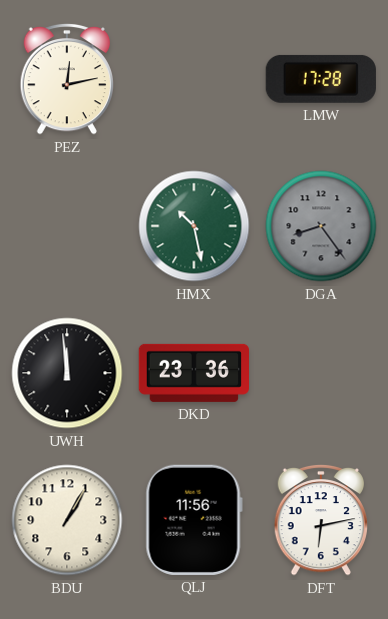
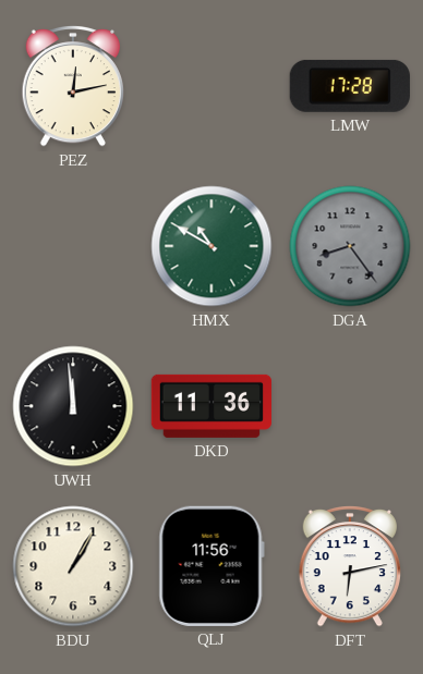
HMX: 10:28 -> 10:50
DKD: 23:36 -> 11:36
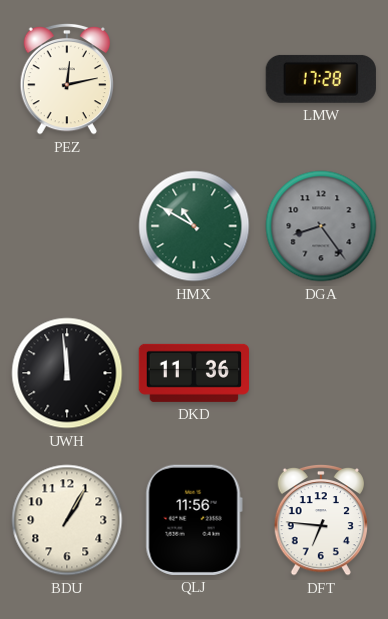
DFT: 6:13 -> 6:46
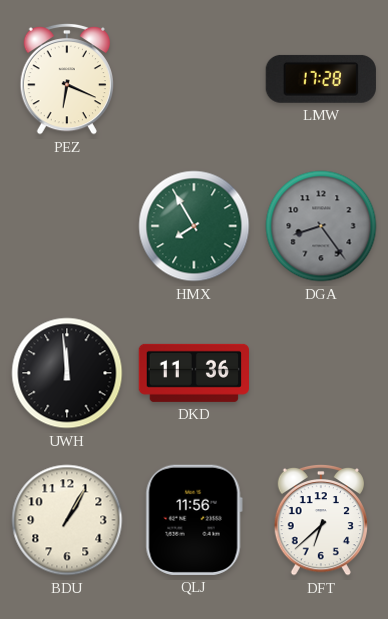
PEZ: 12:13 -> 6:19
HMX: 10:50 -> 7:55
DFT: 6:46 -> 6:38
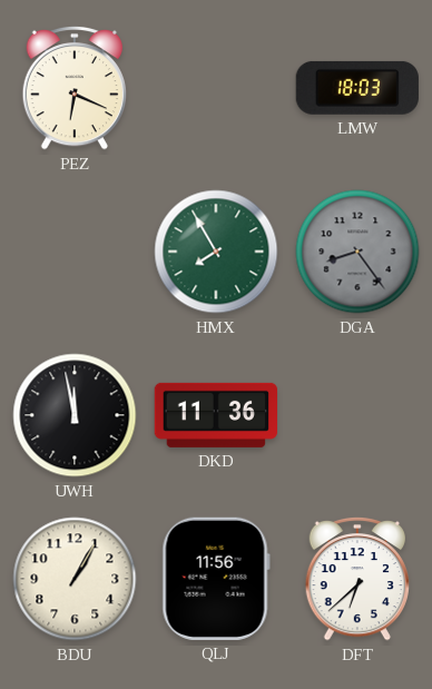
LMW: 17:28 -> 18:03
UWH: 11:59 -> 11:58
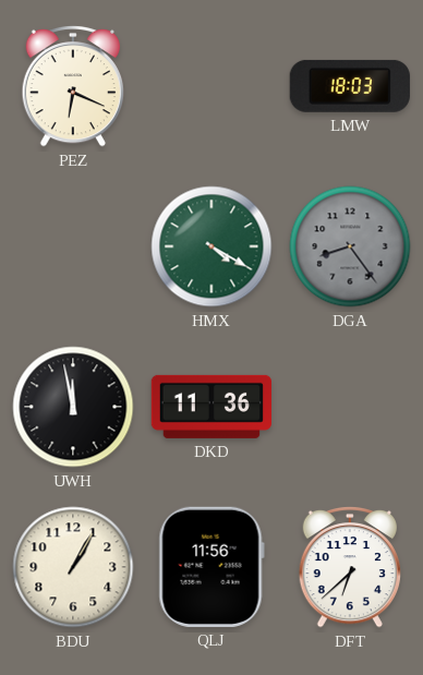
HMX: 7:55 -> 4:20
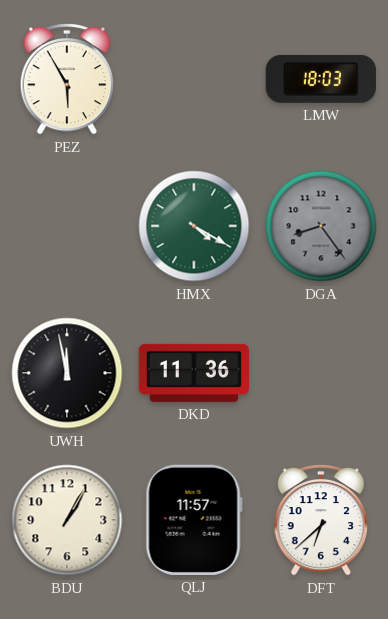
PEZ: 6:19 -> 5:55
QLJ: 11:56 -> 11:57
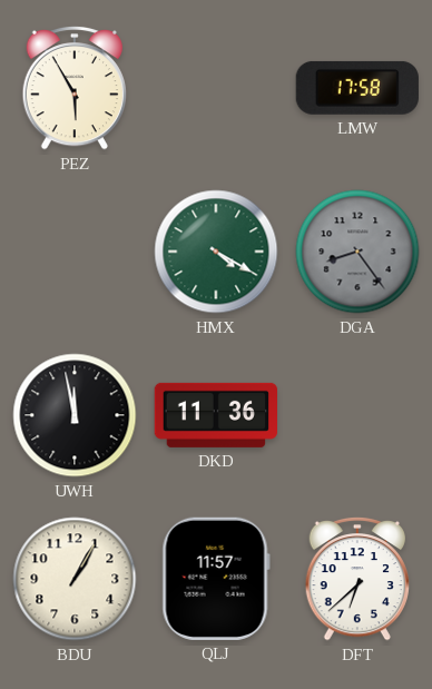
LMW: 18:03 -> 17:58
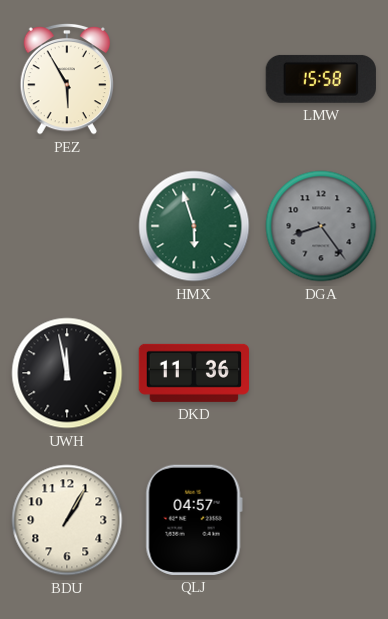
LMW: 17:58 -> 15:58
HMX: 4:20 -> 5:57
QLJ: 11:57 -> 04:57
DFT: 6:38 -> none
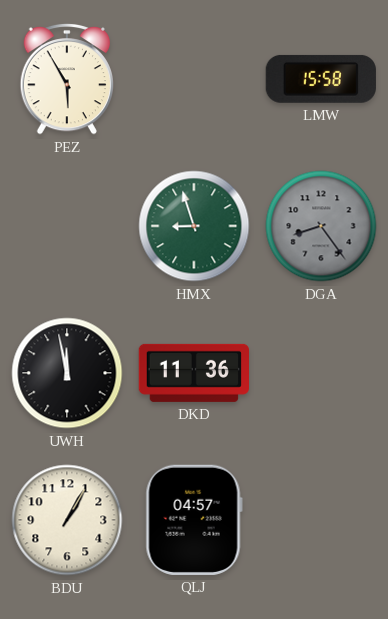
HMX: 5:57 -> 8:57
